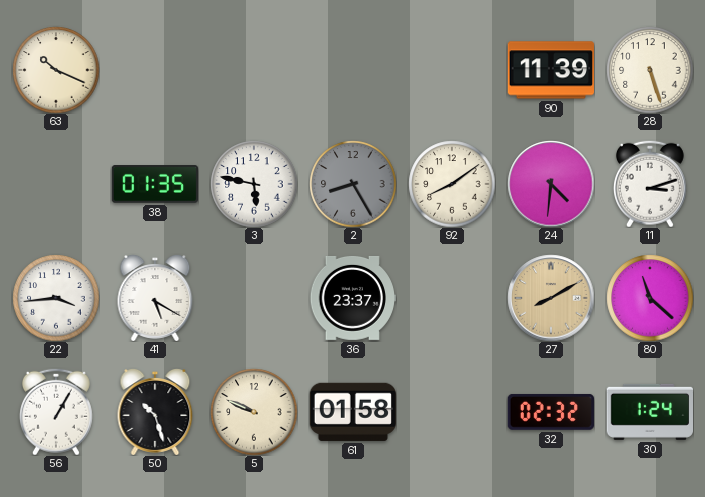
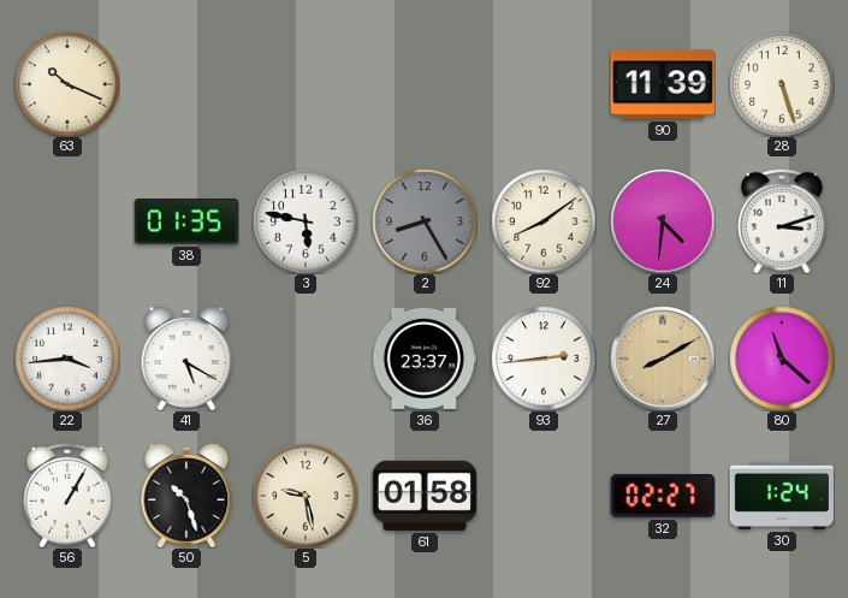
93: none -> 2:44
5: 9:49 -> 9:28
32: 02:32 -> 02:27
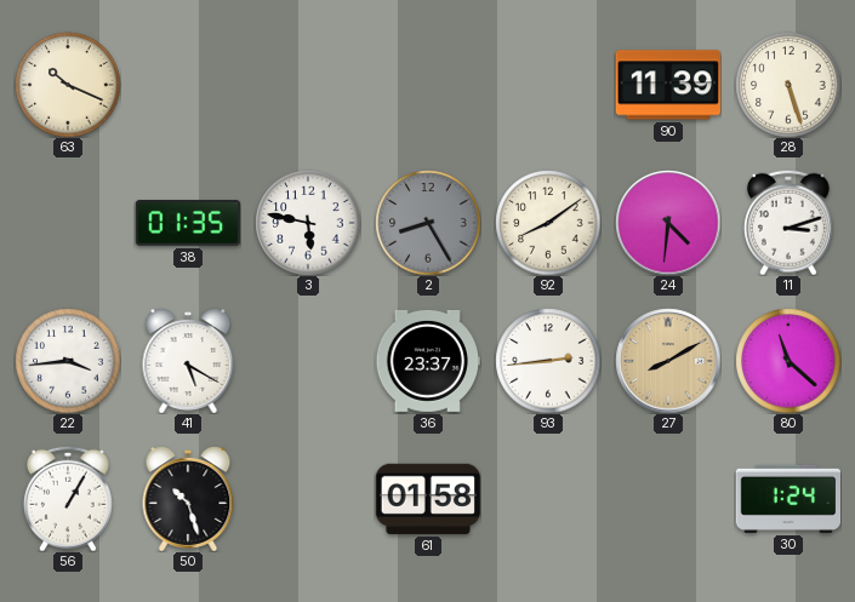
5: 9:28 -> none
32: 02:27 -> none
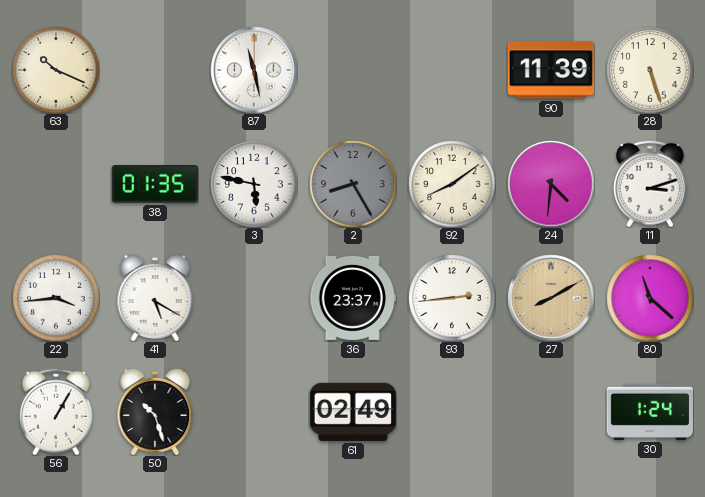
87: none -> 11:28
61: 01:58 -> 02:49
